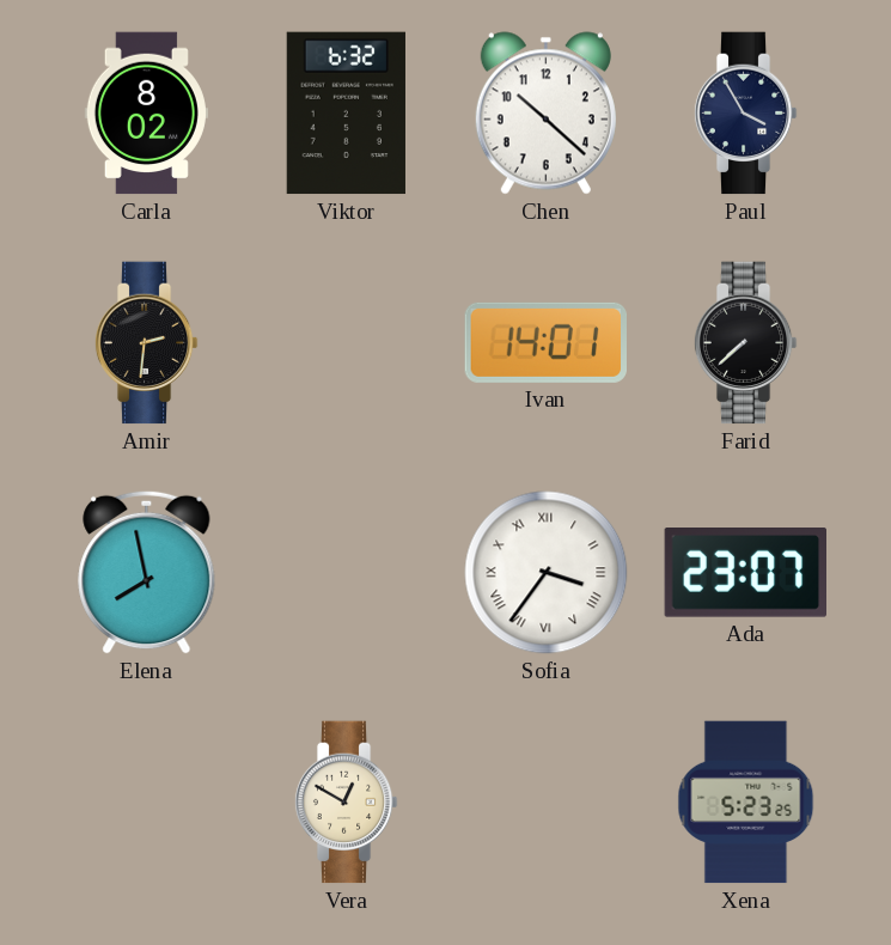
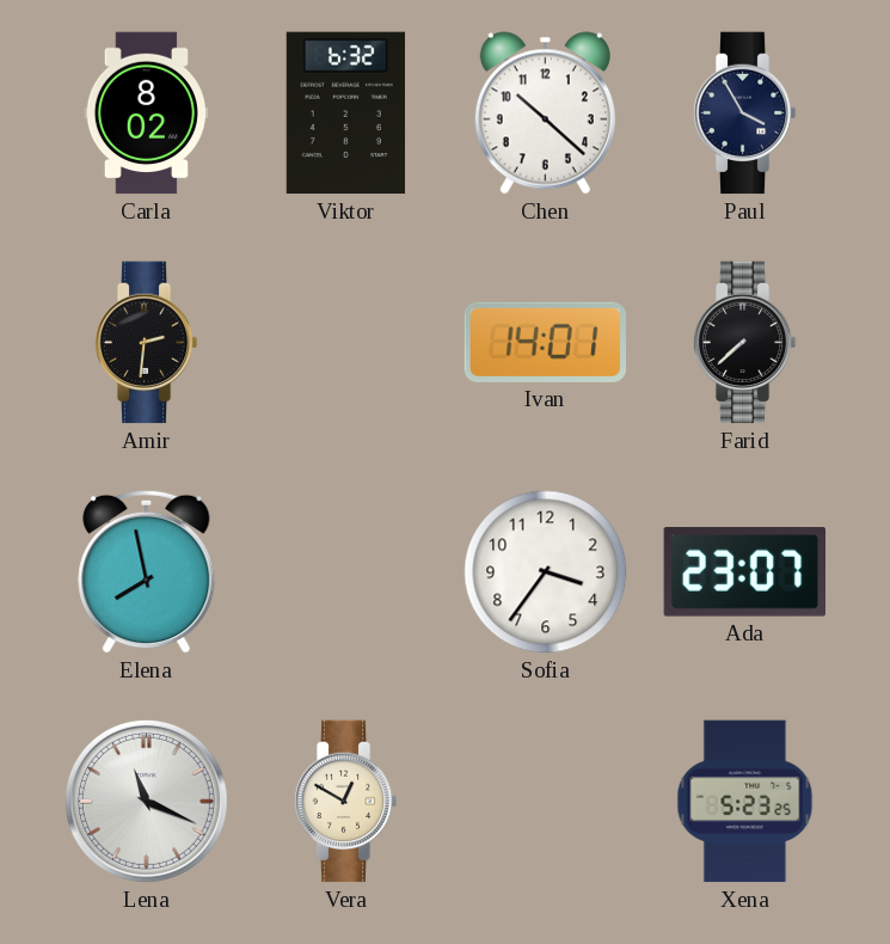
Sofia numerals: Roman -> Arabic
Lena: none -> 11:19
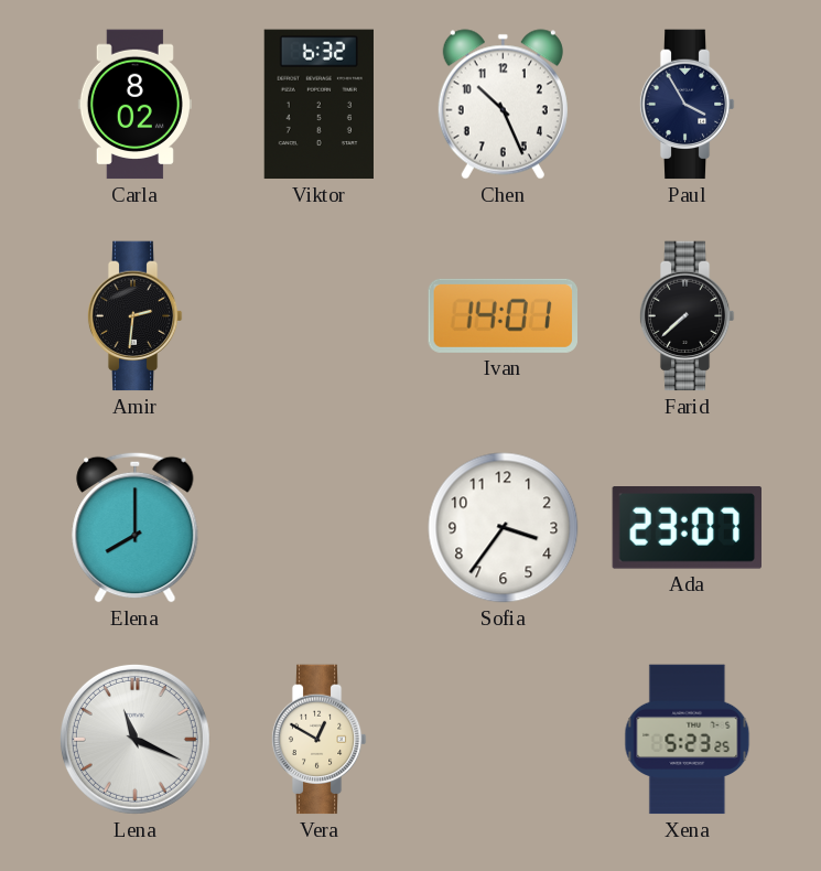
Chen: 10:22 -> 10:26
Elena: 7:58 -> 8:00
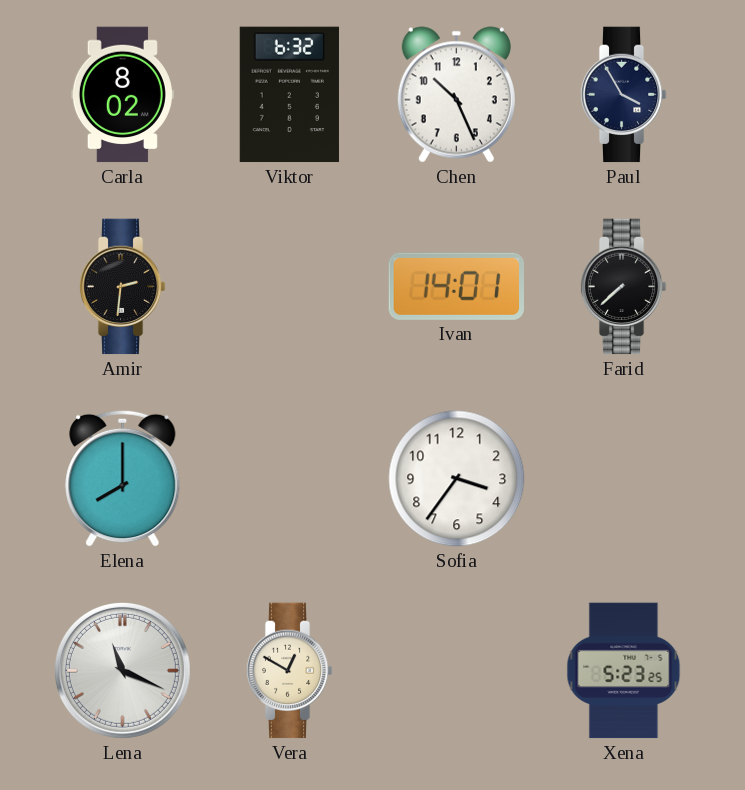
Ada: 23:07 -> none
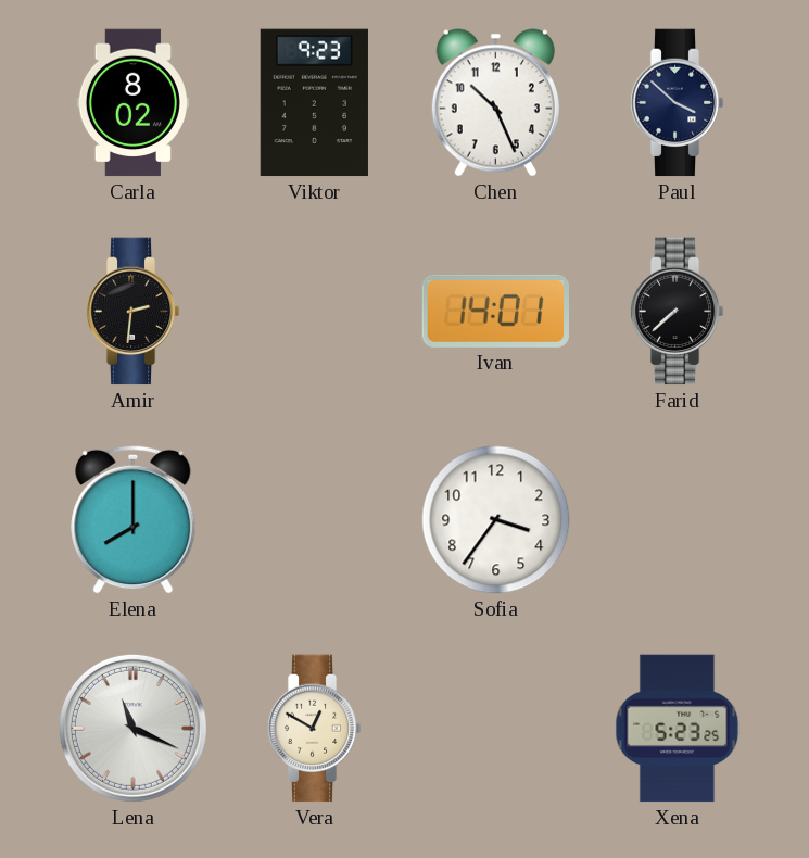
Viktor: 6:32 -> 9:23
Paul: 3:55 -> 3:52
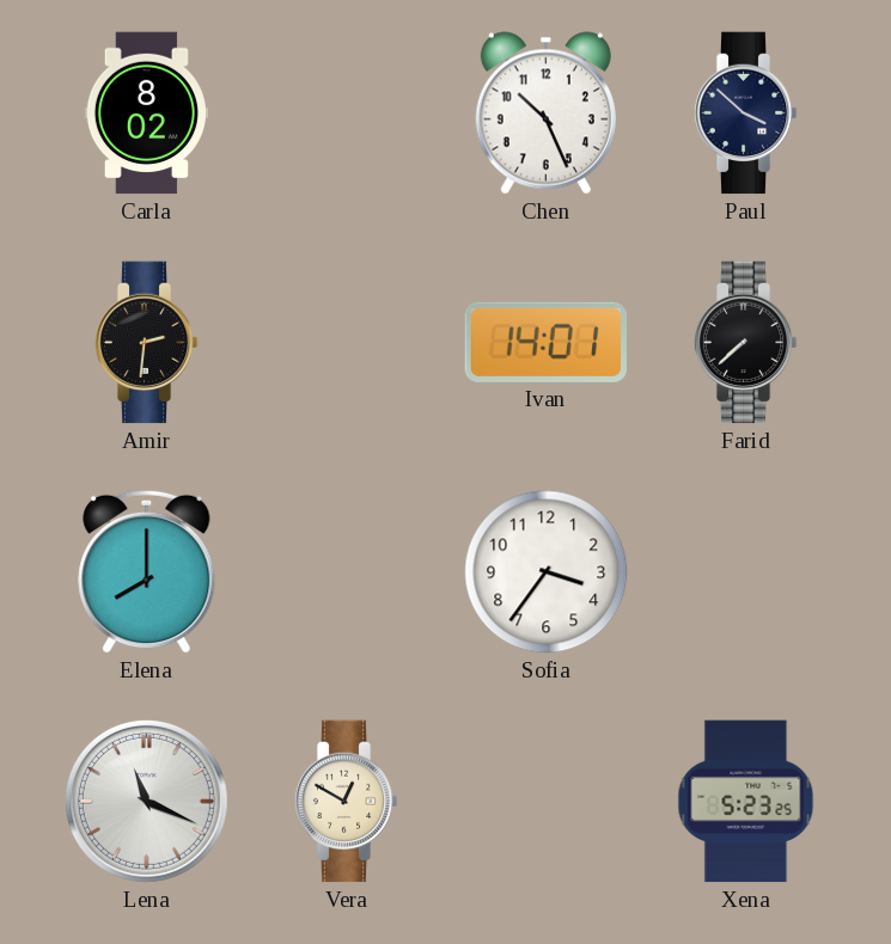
Viktor: 9:23 -> none
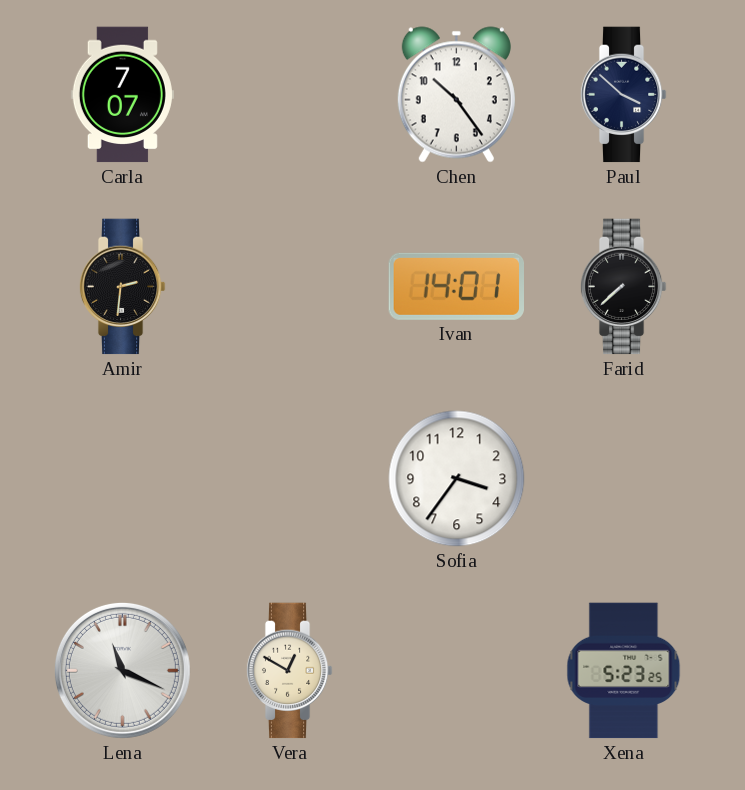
Carla: 8:02 -> 7:07
Chen: 10:26 -> 10:24
Elena: 8:00 -> none
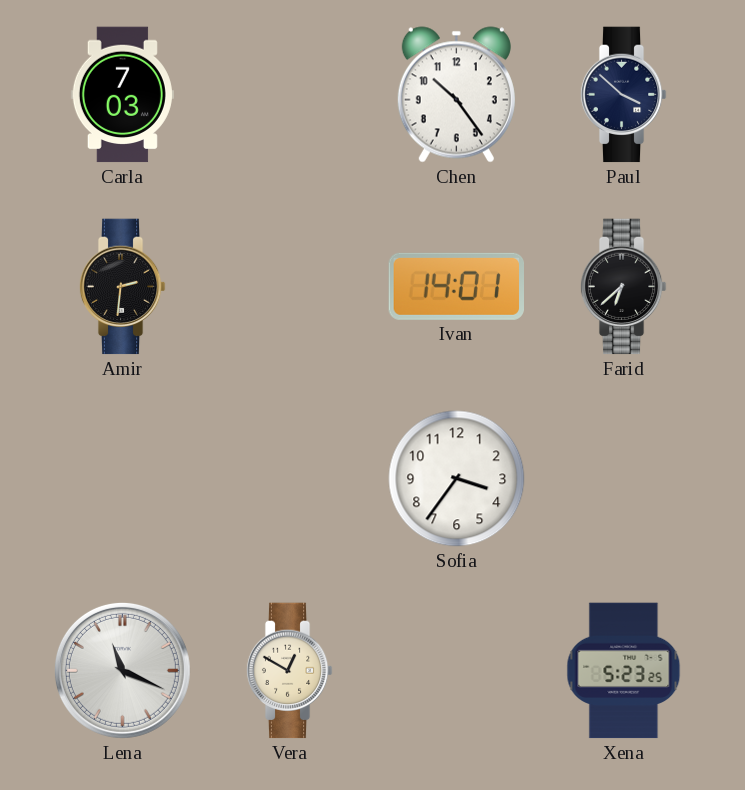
Carla: 7:07 -> 7:03
Farid: 7:38 -> 6:38
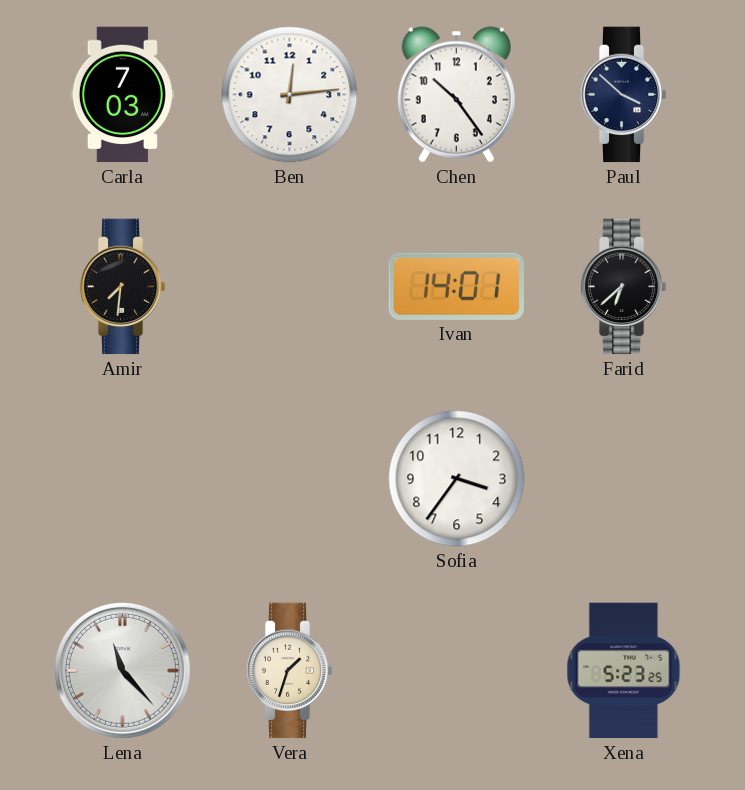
Ben: none -> 12:14
Amir: 2:31 -> 7:31
Lena: 11:19 -> 11:23
Vera: 12:50 -> 1:33
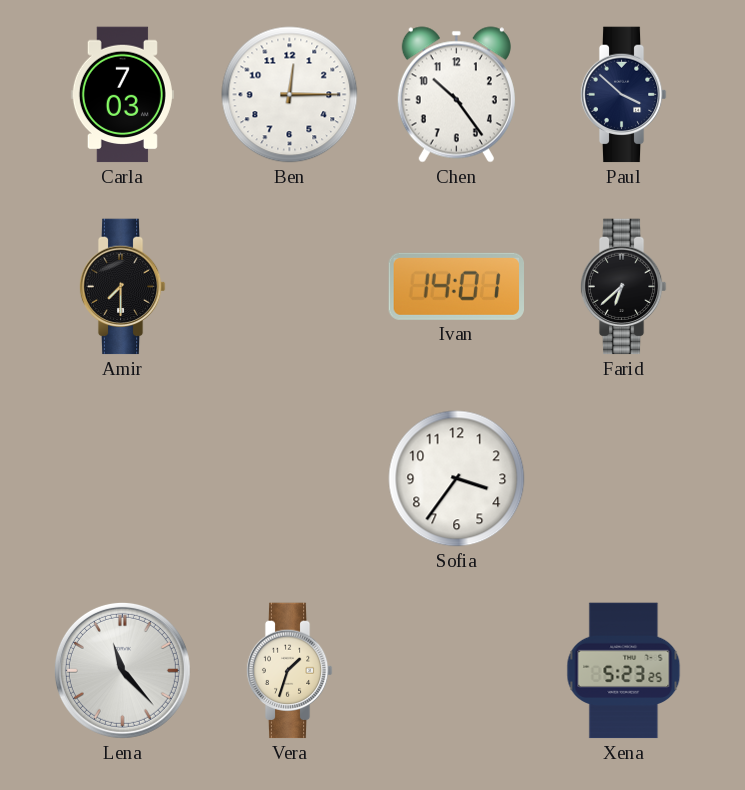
Ben: 12:14 -> 12:15
Amir: 7:31 -> 7:30
